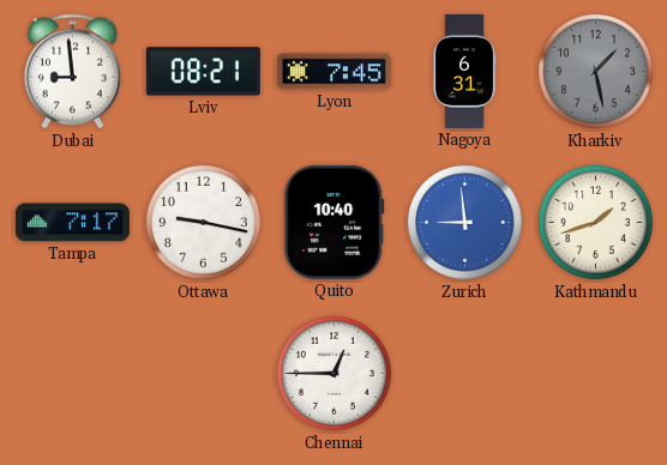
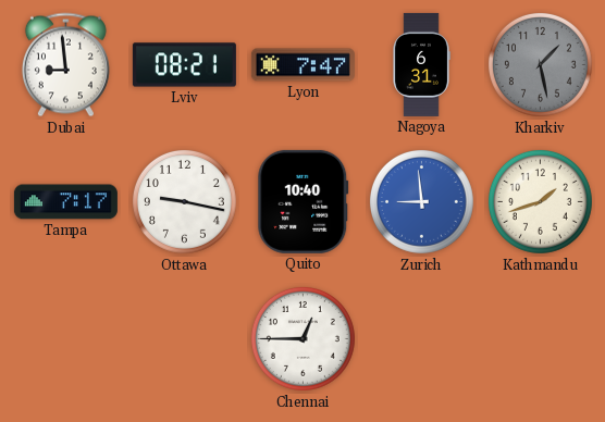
Lyon: 7:45 -> 7:47
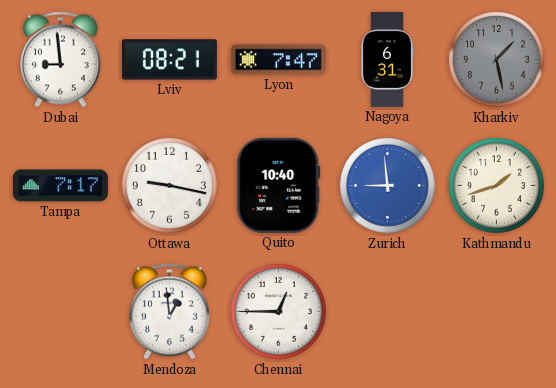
Mendoza: none -> 12:59
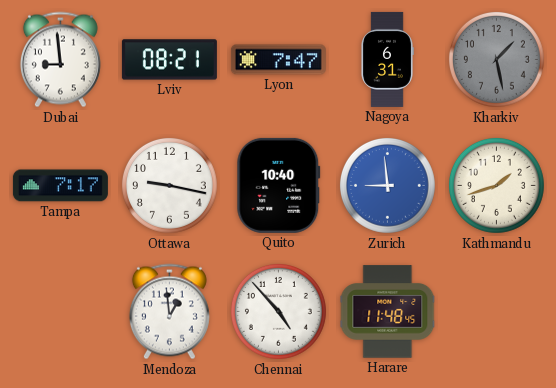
Chennai: 12:45 -> 4:53
Harare: none -> 11:48
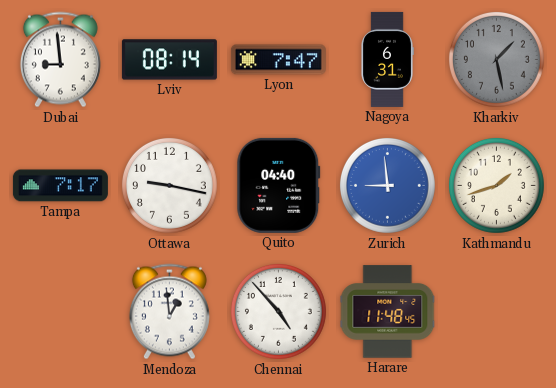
Lviv: 08:21 -> 08:14
Quito: 10:40 -> 04:40
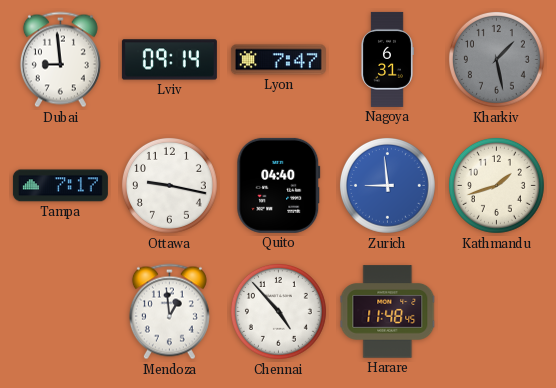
Lviv: 08:14 -> 09:14
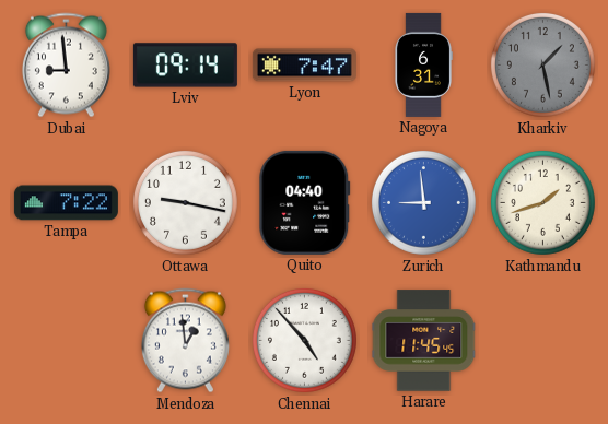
Tampa: 7:17 -> 7:22
Harare: 11:48 -> 11:45
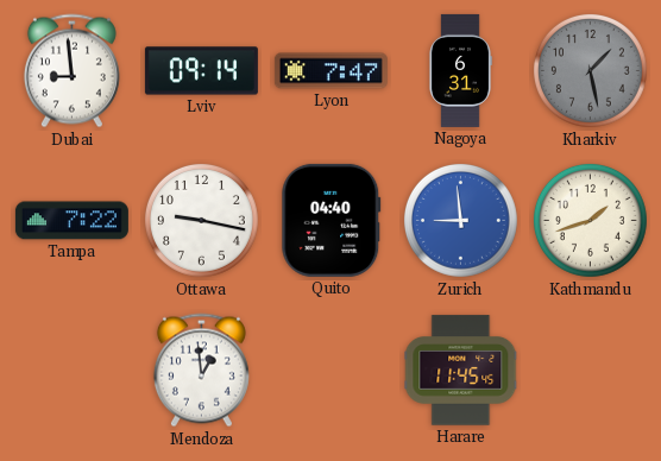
Chennai: 4:53 -> none
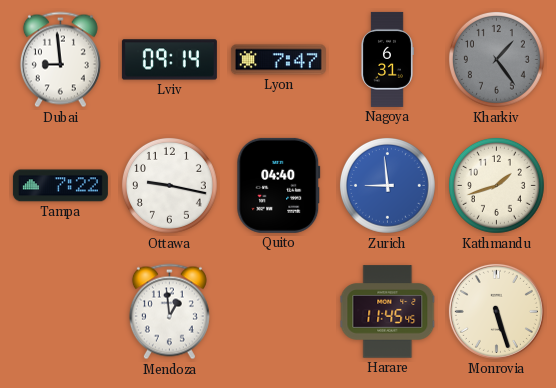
Kharkiv: 1:28 -> 1:24
Monrovia: none -> 5:27
